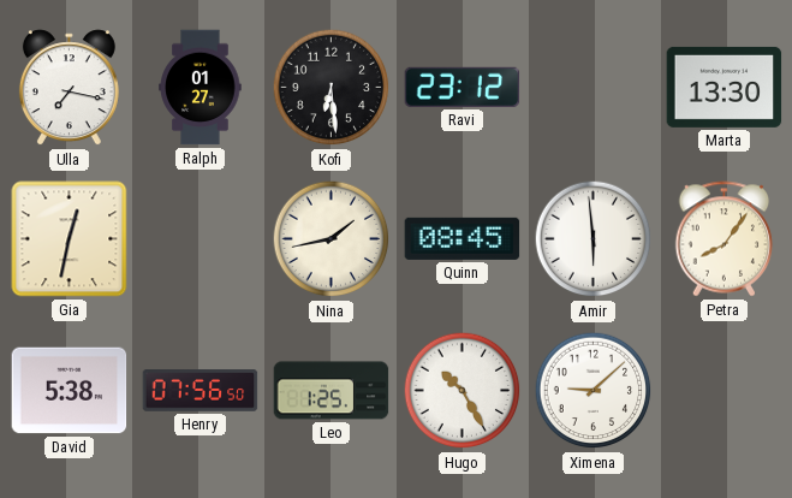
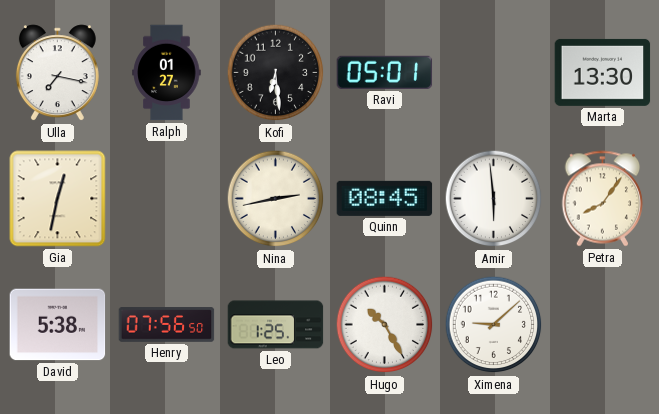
Ravi: 23:12 -> 05:01
Nina: 1:43 -> 2:43
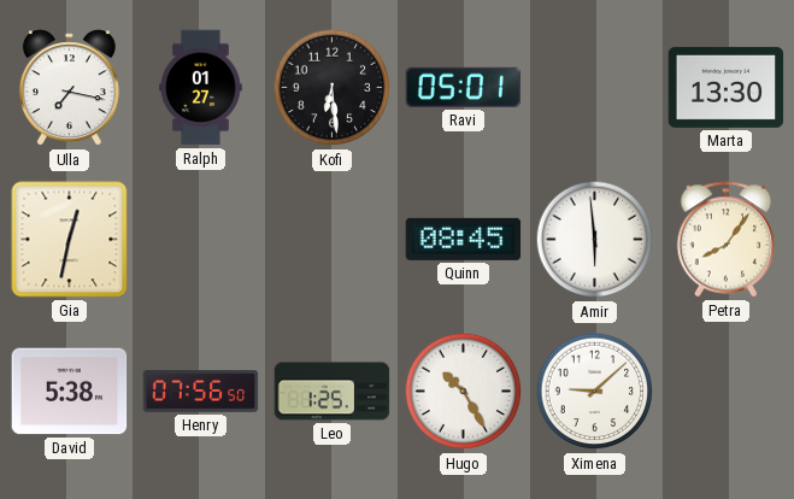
Nina: 2:43 -> none
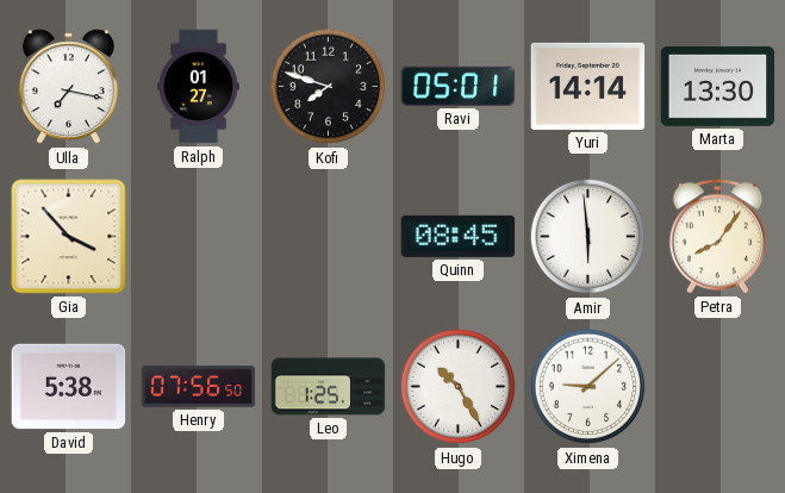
Kofi: 6:29 -> 7:48
Yuri: none -> 14:14
Gia: 12:32 -> 3:53
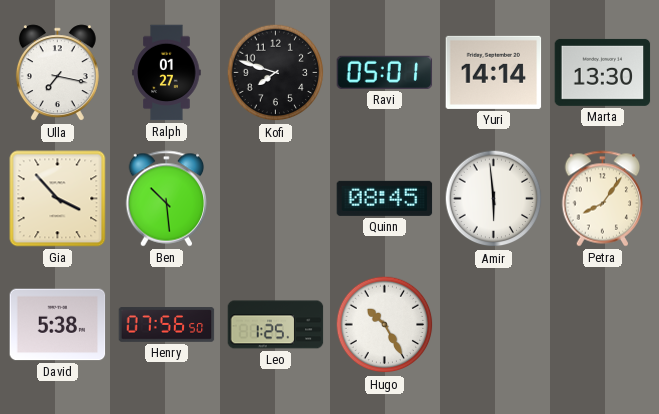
Ben: none -> 10:29
Ximena: 9:08 -> none
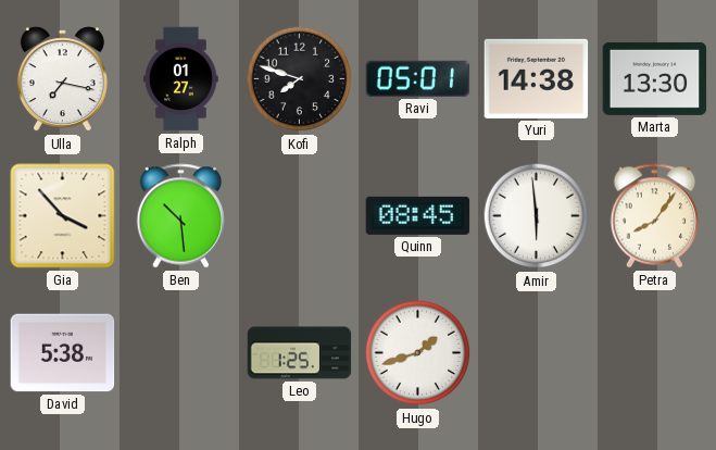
Yuri: 14:14 -> 14:38
Henry: 07:56 -> none
Hugo: 10:25 -> 1:42
